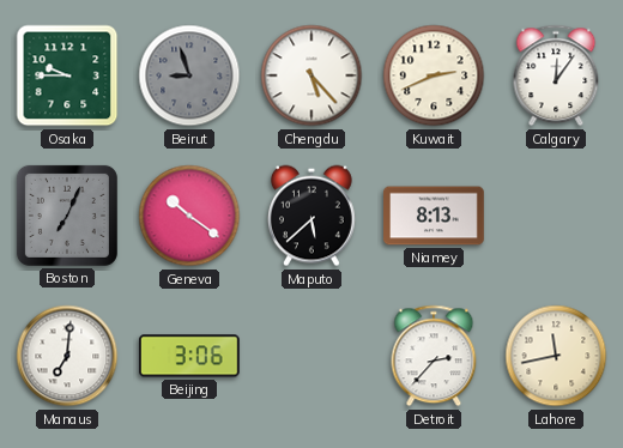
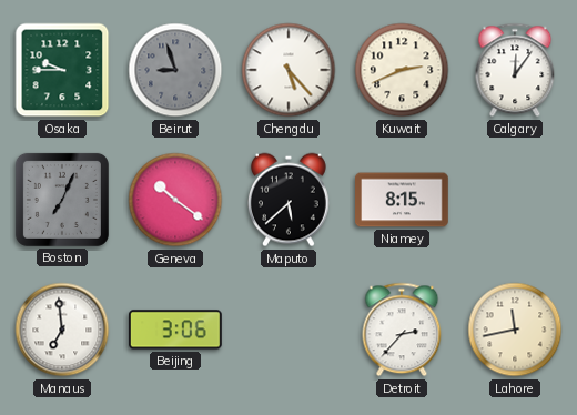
Niamey: 8:13 -> 8:15
Manaus: 7:01 -> 6:59
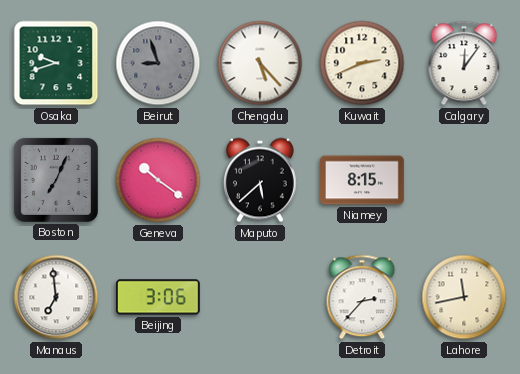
Osaka: 9:45 -> 9:42
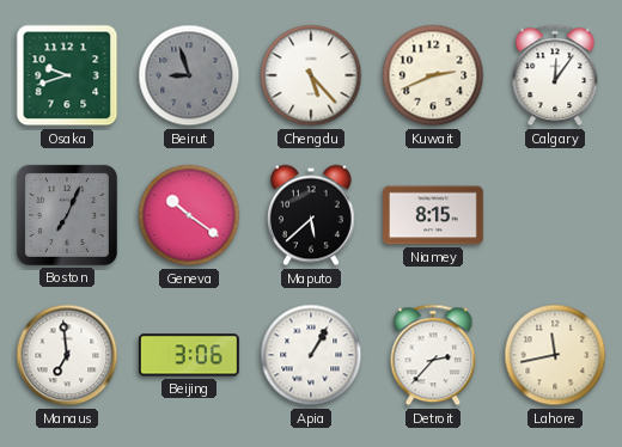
Apia: none -> 1:05
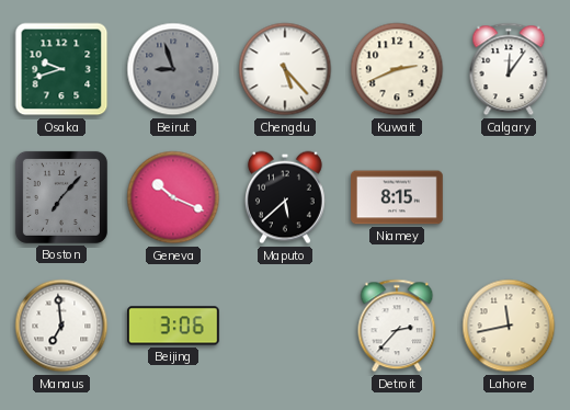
Boston: 7:04 -> 7:07
Geneva: 10:21 -> 10:19
Apia: 1:05 -> none
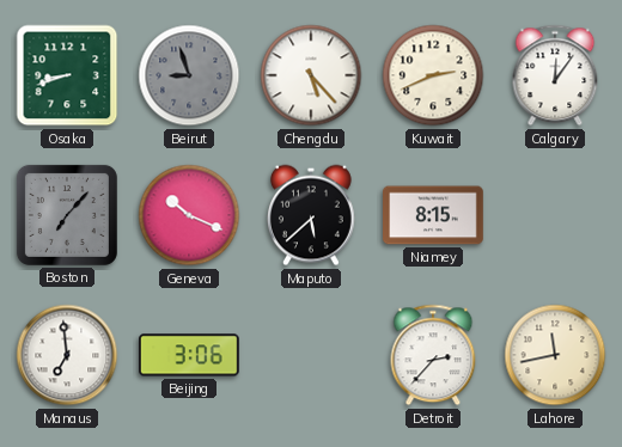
Osaka: 9:42 -> 8:42
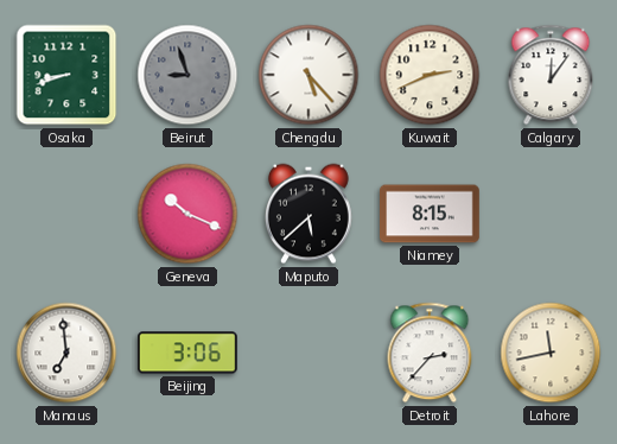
Boston: 7:07 -> none
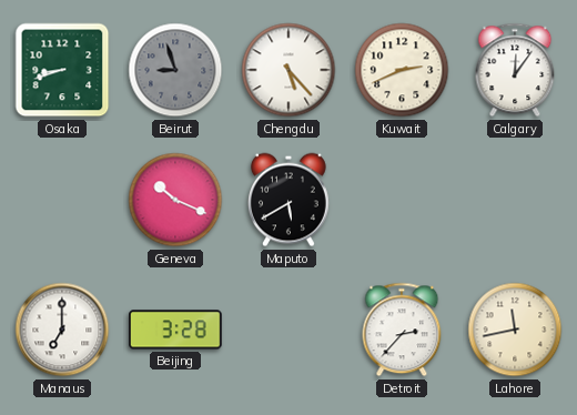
Maputo: 5:38 -> 5:40
Niamey: 8:15 -> none
Manaus: 6:59 -> 7:00
Beijing: 3:06 -> 3:28
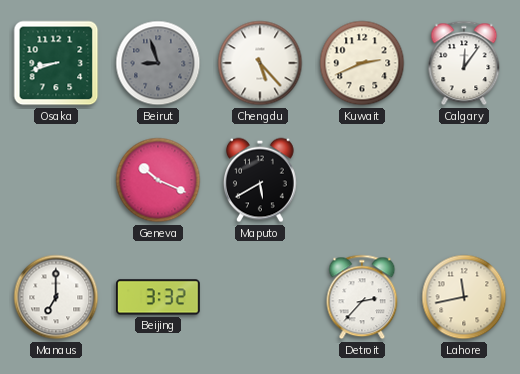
Beijing: 3:28 -> 3:32
